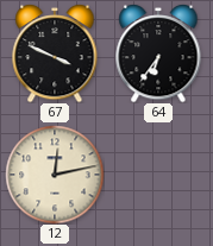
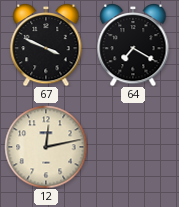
64: 6:36 -> 7:20
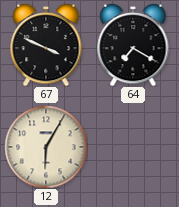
12: 12:13 -> 6:05
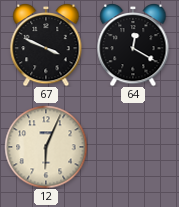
64: 7:20 -> 12:20
12: 6:05 -> 6:04
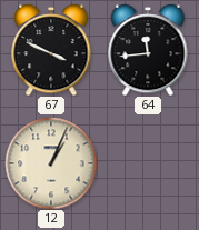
64: 12:20 -> 11:44
12: 6:04 -> 1:04
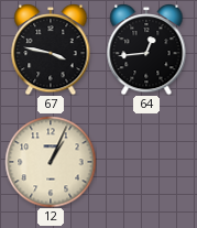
67: 3:49 -> 3:47
64: 11:44 -> 12:44
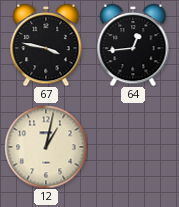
12: 1:04 -> 1:02
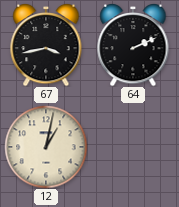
67: 3:47 -> 3:43
64: 12:44 -> 2:11
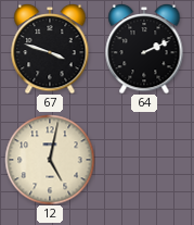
67: 3:43 -> 3:48
12: 1:02 -> 5:02
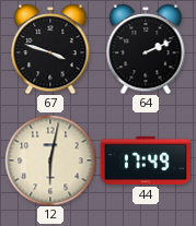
12: 5:02 -> 6:02
44: none -> 17:49
